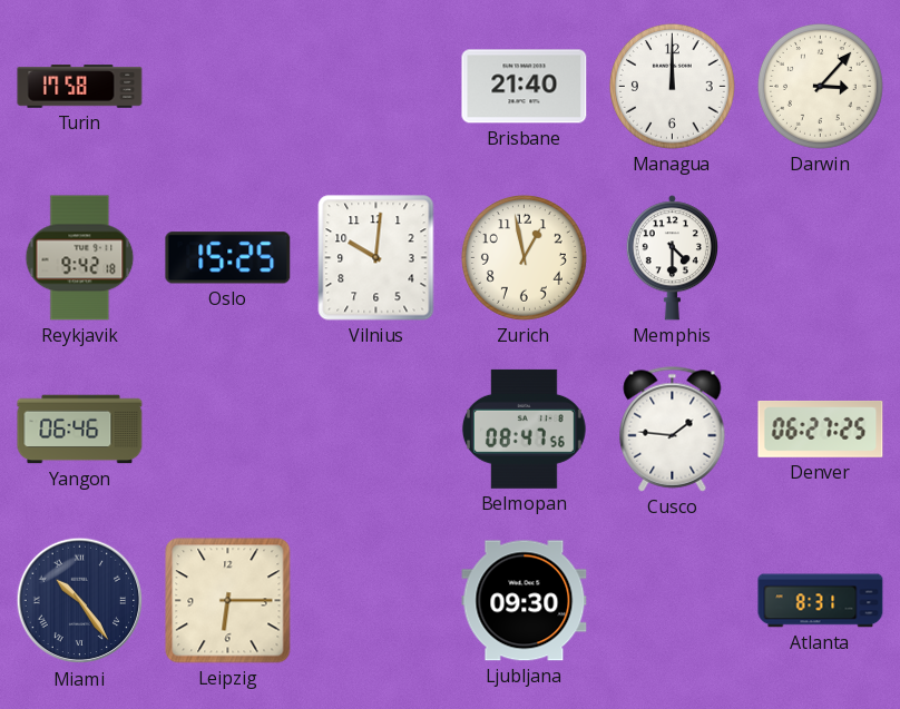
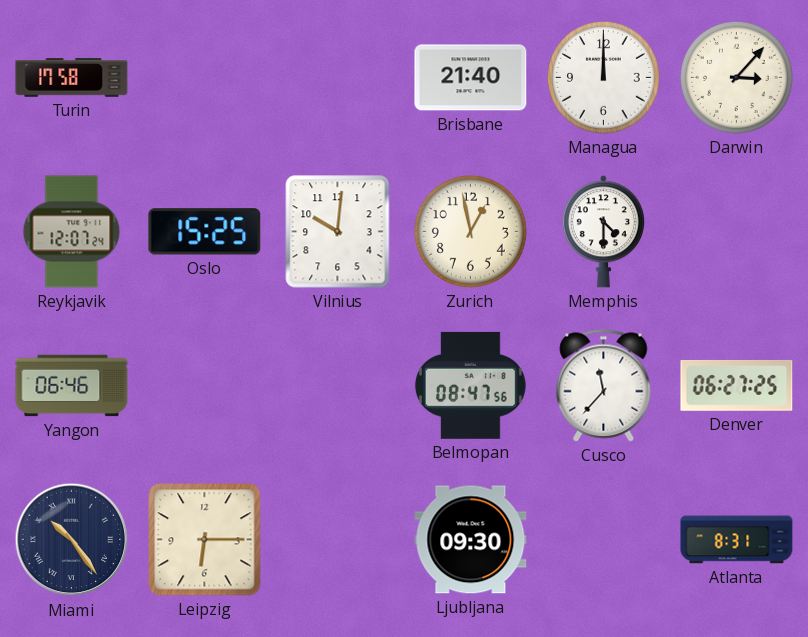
Reykjavik: 9:42 -> 12:07
Cusco: 1:46 -> 11:37
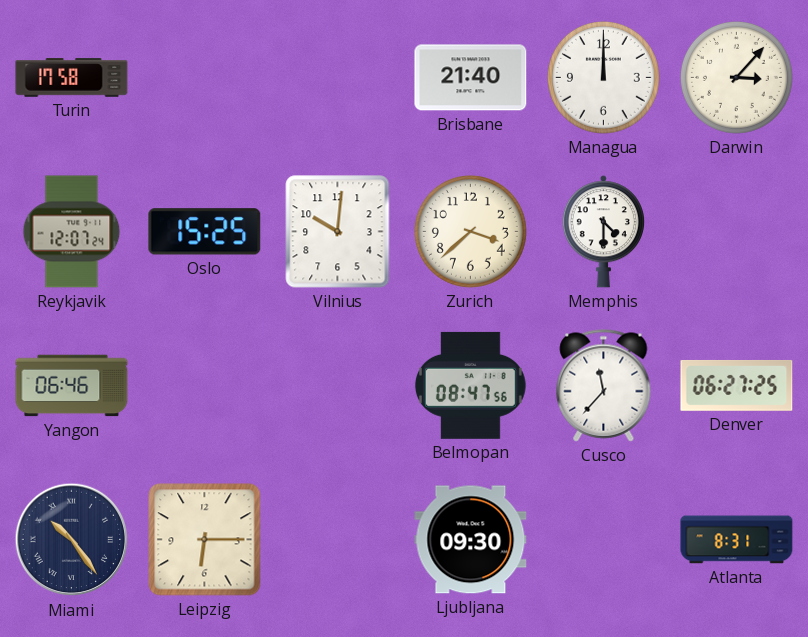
Zurich: 12:58 -> 3:38
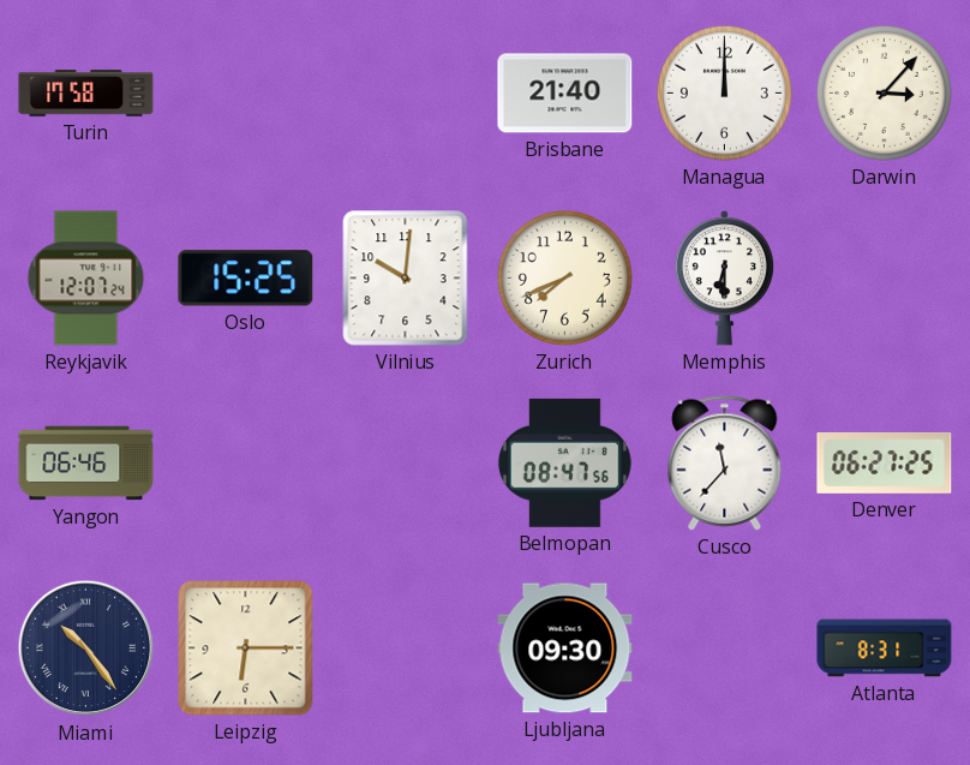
Zurich: 3:38 -> 7:41
Memphis: 4:30 -> 6:30
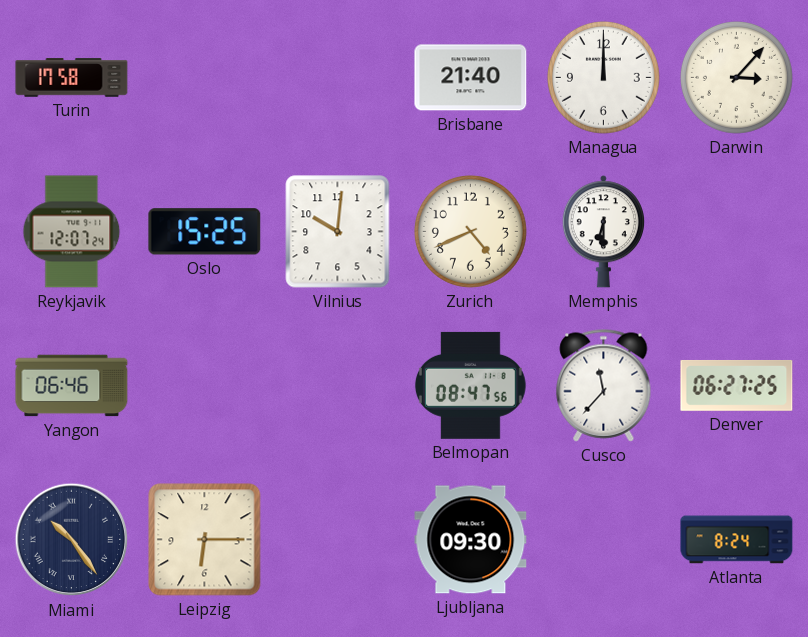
Zurich: 7:41 -> 4:41
Atlanta: 8:31 -> 8:24
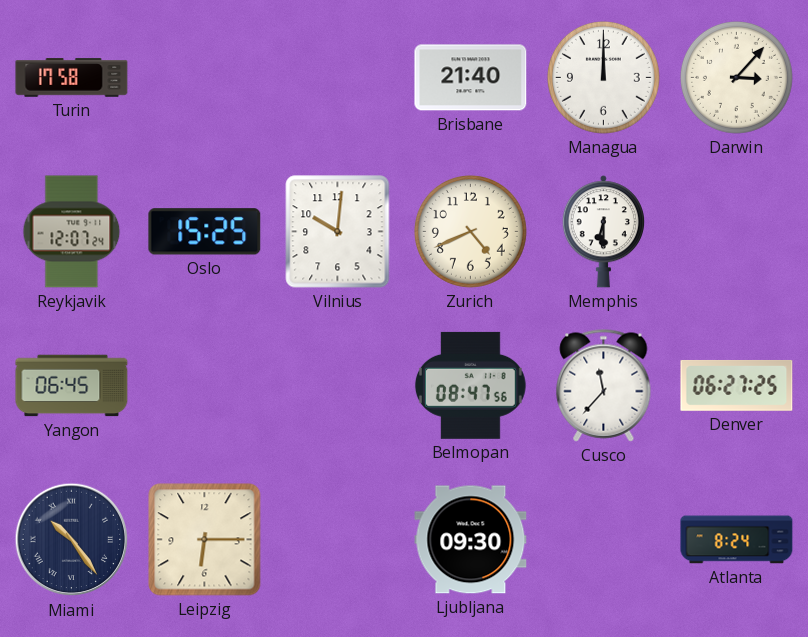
Yangon: 06:46 -> 06:45
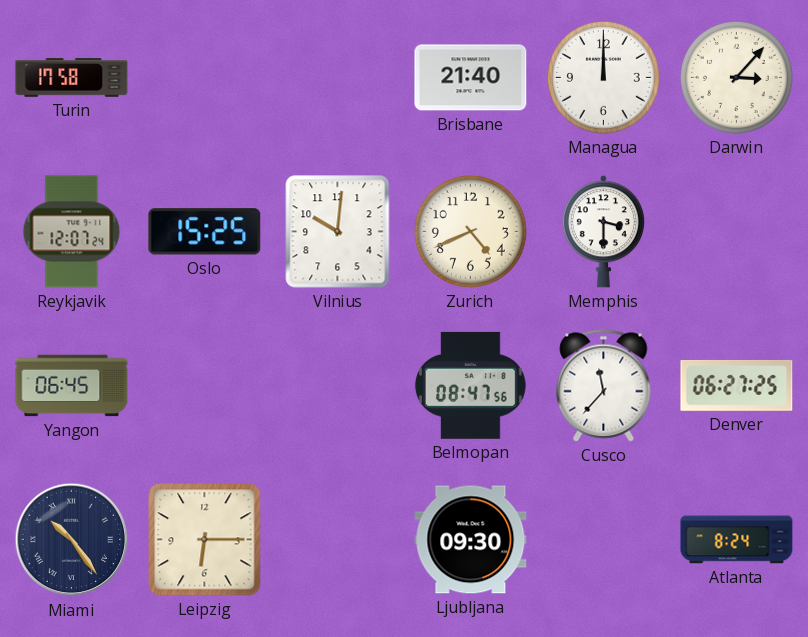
Memphis: 6:30 -> 3:30
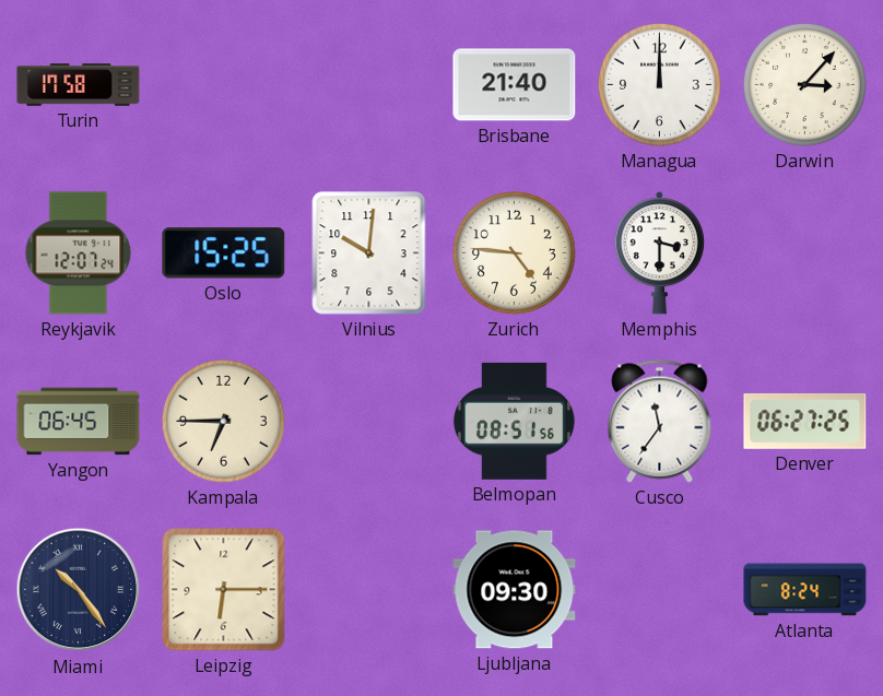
Zurich: 4:41 -> 4:46
Kampala: none -> 6:45
Belmopan: 08:47 -> 08:51
Cusco: 11:37 -> 11:36
